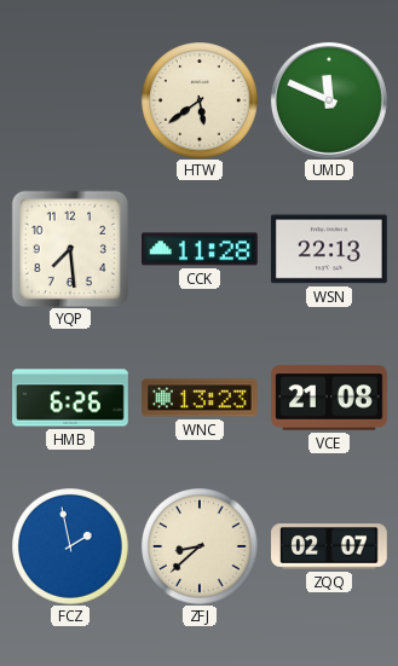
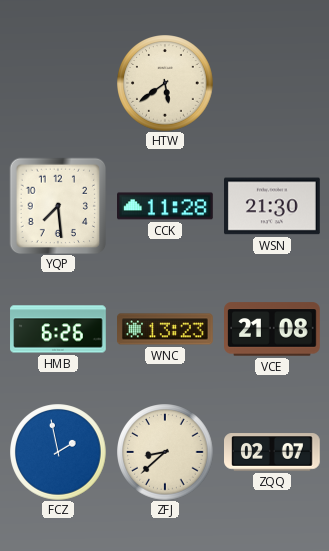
UMD: 11:49 -> none
WSN: 22:13 -> 21:30
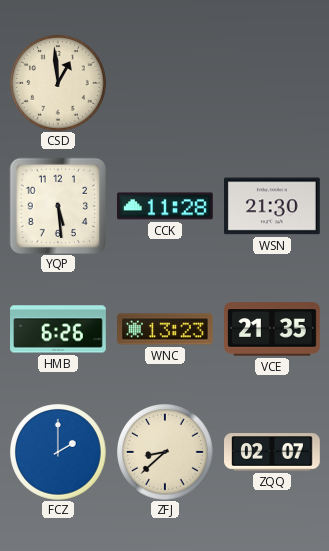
CSD: none -> 12:59
HTW: 5:39 -> none
YQP: 7:29 -> 5:29
VCE: 21:08 -> 21:35
FCZ: 1:58 -> 2:00
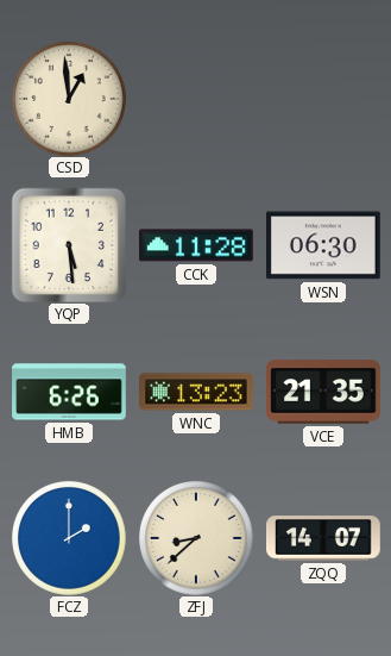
WSN: 21:30 -> 06:30
ZQQ: 02:07 -> 14:07
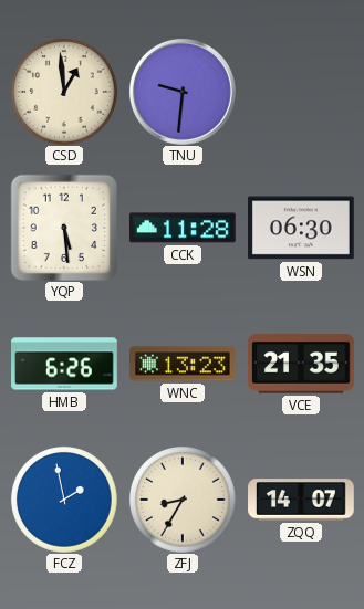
TNU: none -> 9:31
FCZ: 2:00 -> 1:58
ZFJ: 8:38 -> 8:35
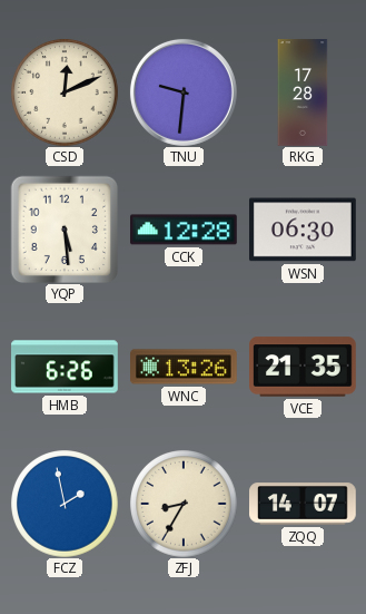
CSD: 12:59 -> 12:11
RKG: none -> 17:28
CCK: 11:28 -> 12:28
WNC: 13:23 -> 13:26
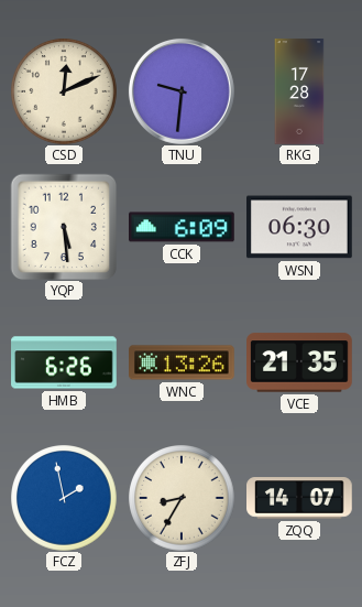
CCK: 12:28 -> 6:09
